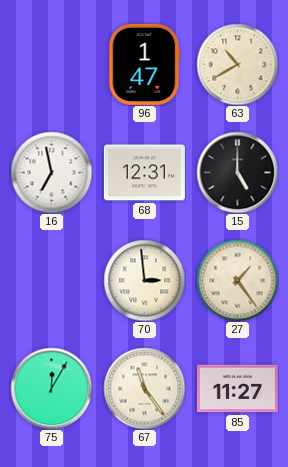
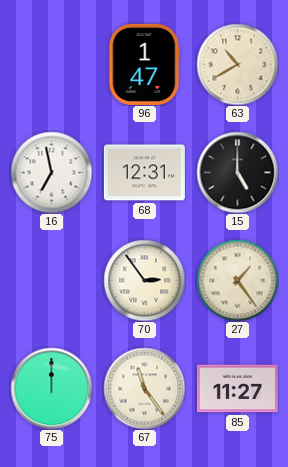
70: 2:59 -> 2:54
75: 12:05 -> 12:00
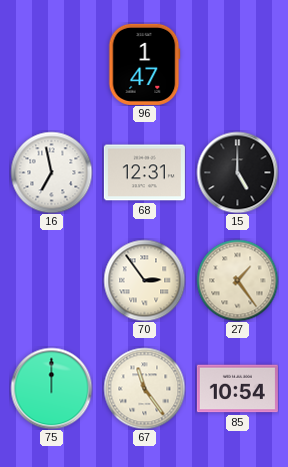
63: 10:40 -> none
85: 11:27 -> 10:54
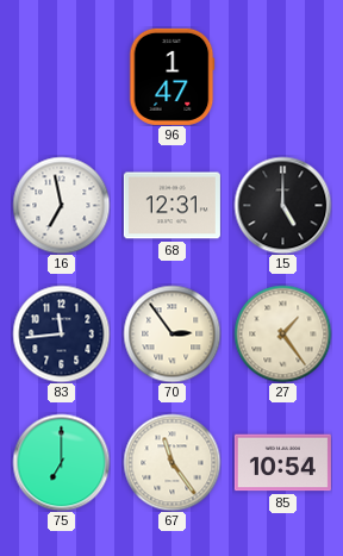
83: none -> 11:44
75: 12:00 -> 7:00
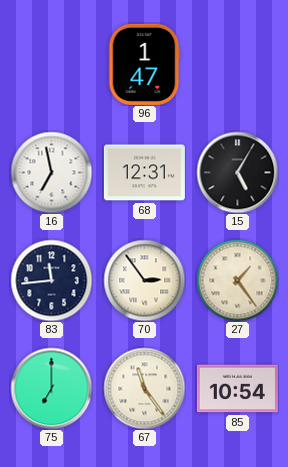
15: 5:00 -> 5:05
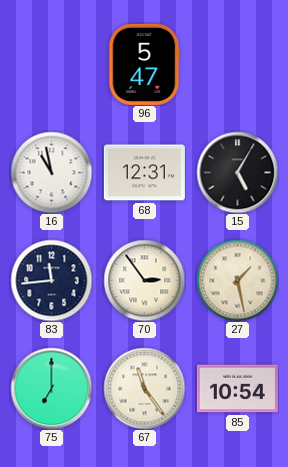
96: 1:47 -> 5:47
16: 6:58 -> 10:58
27: 1:24 -> 1:28
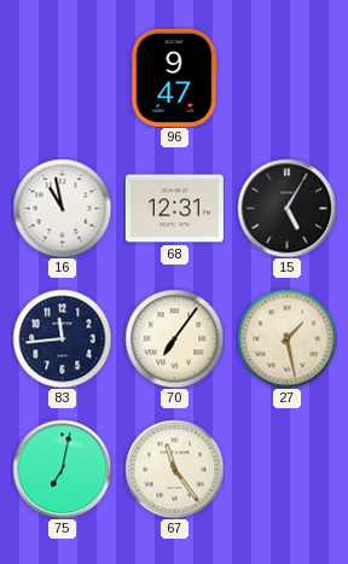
96: 5:47 -> 9:47
70: 2:54 -> 7:06
75: 7:00 -> 7:02
85: 10:54 -> none
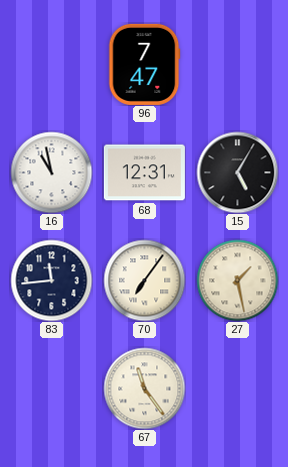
96: 9:47 -> 7:47
75: 7:02 -> none
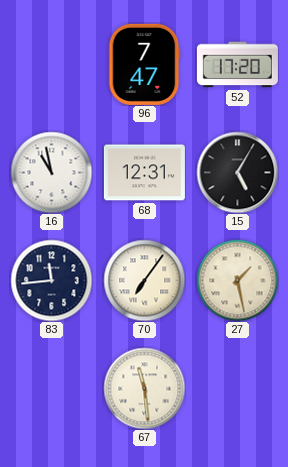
52: none -> 17:20
67: 11:24 -> 11:29
